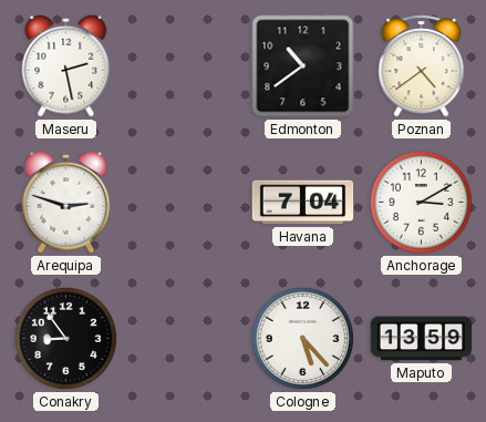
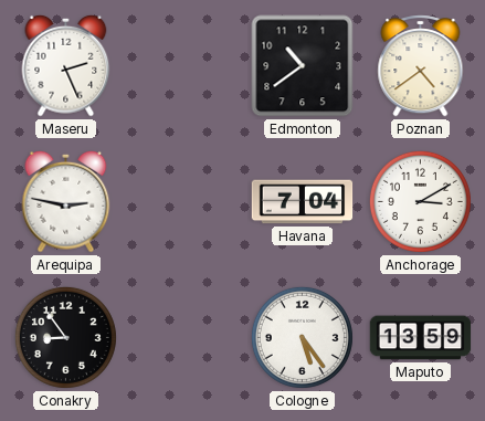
Maseru: 2:28 -> 2:26
Arequipa: 2:48 -> 2:47
Cologne: 5:23 -> 5:24
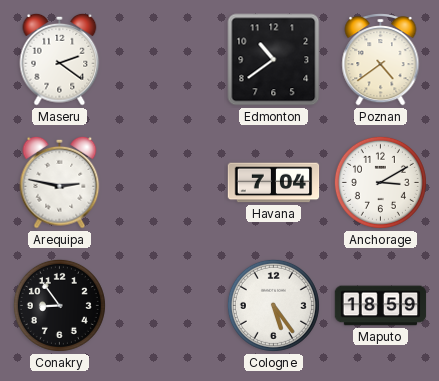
Maseru: 2:26 -> 2:21
Maputo: 13:59 -> 18:59
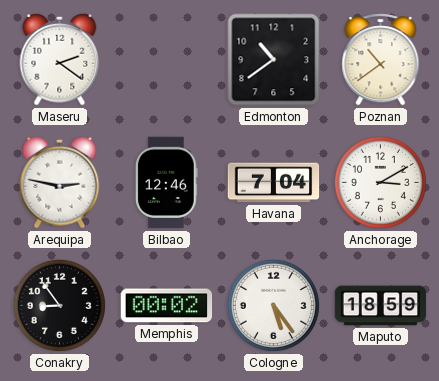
Poznan: 4:39 -> 10:39
Bilbao: none -> 12:46
Memphis: none -> 00:02
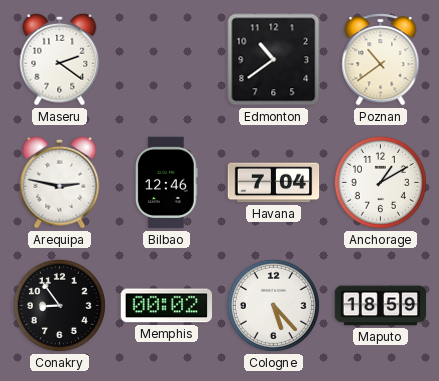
Anchorage: 3:10 -> 1:10
Cologne: 5:24 -> 5:23
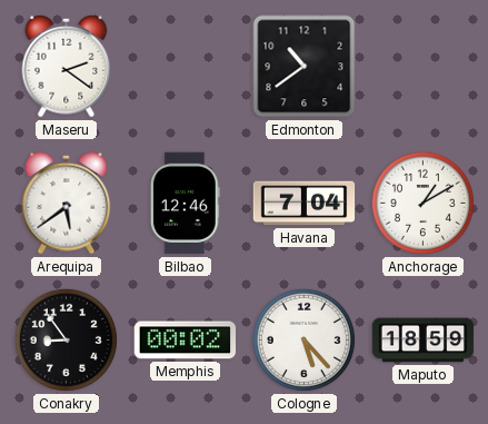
Poznan: 10:39 -> none
Arequipa: 2:47 -> 5:39
